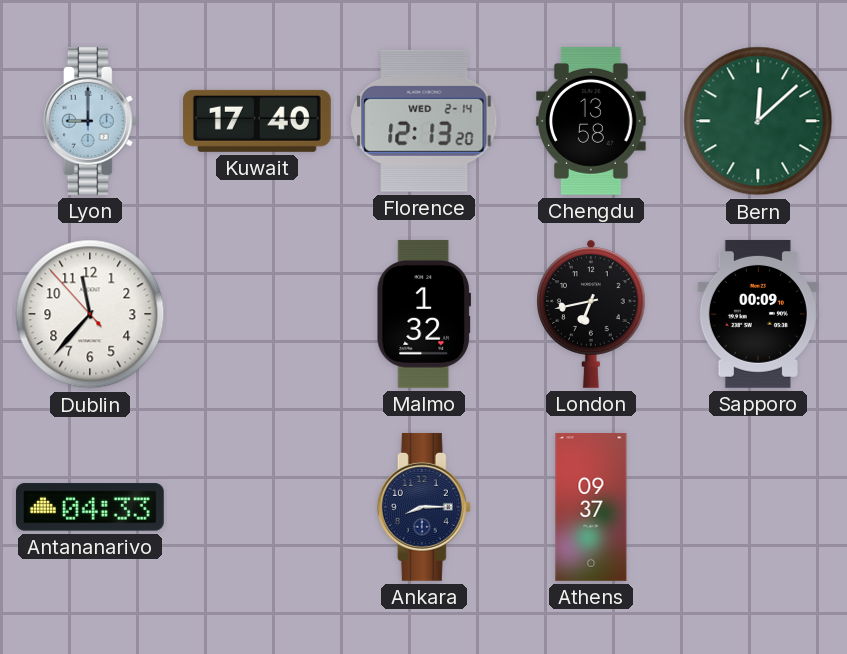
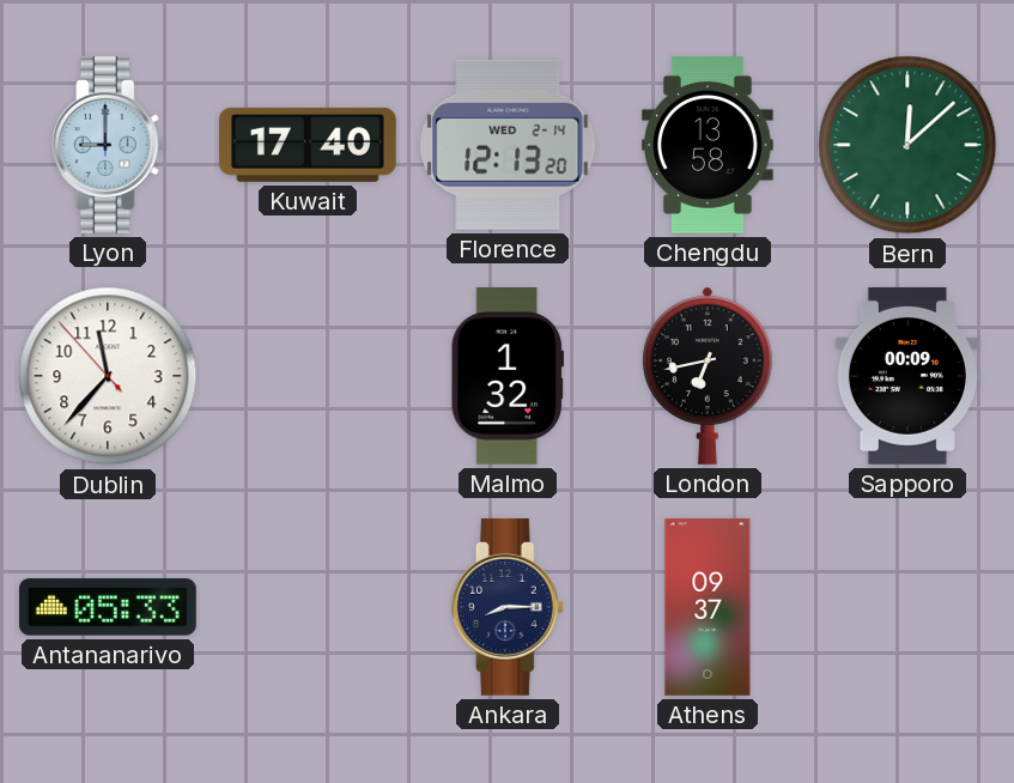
Antananarivo: 04:33 -> 05:33
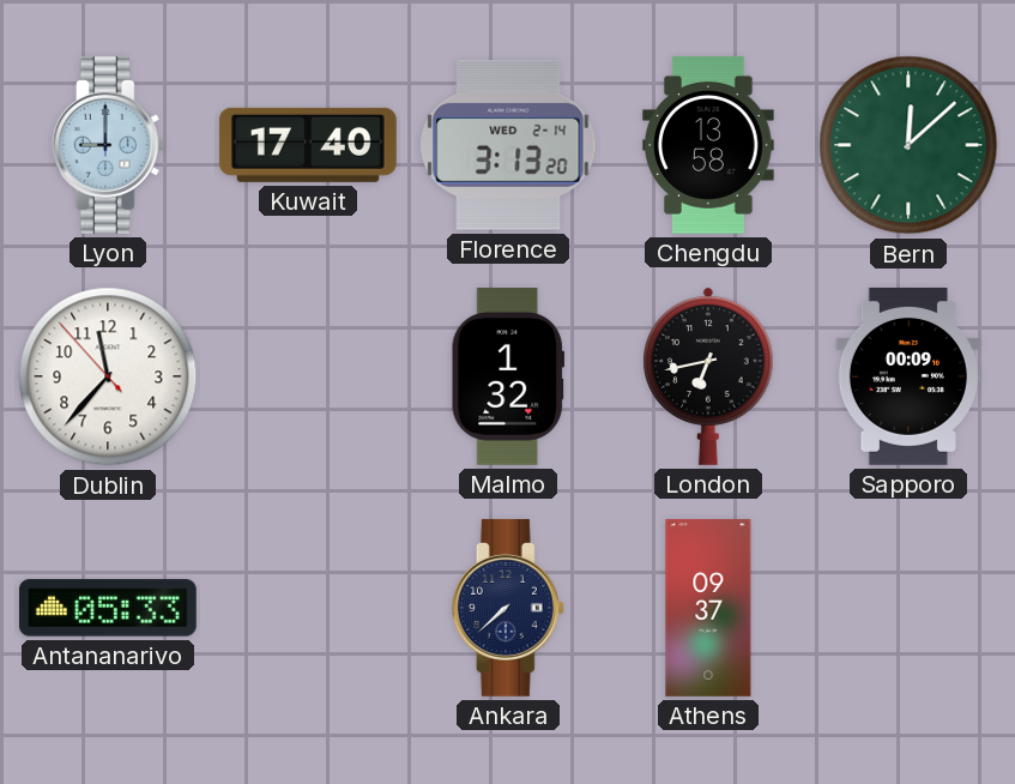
Florence: 12:13 -> 3:13
Ankara: 8:15 -> 7:38
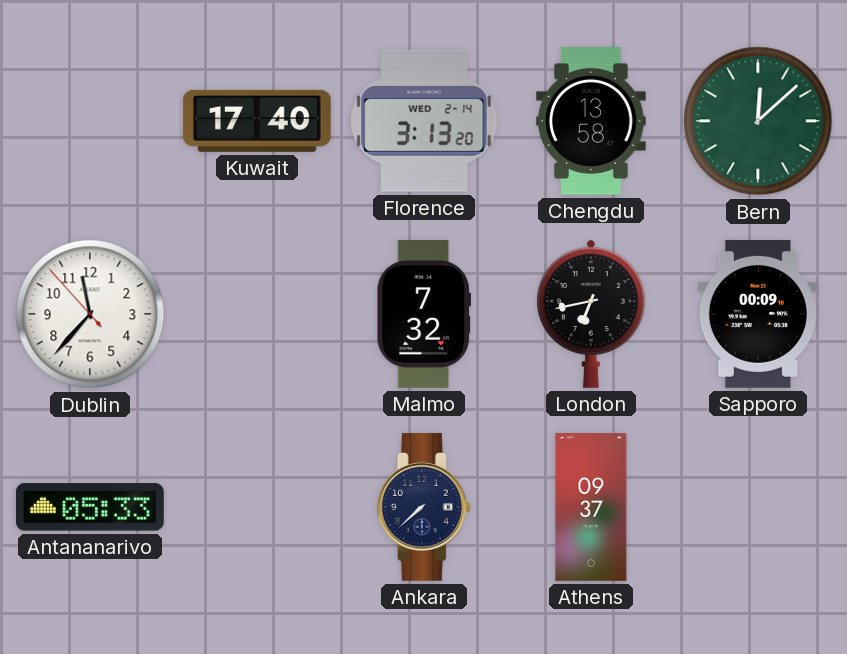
Lyon: 9:00 -> none
Malmo: 1:32 -> 7:32
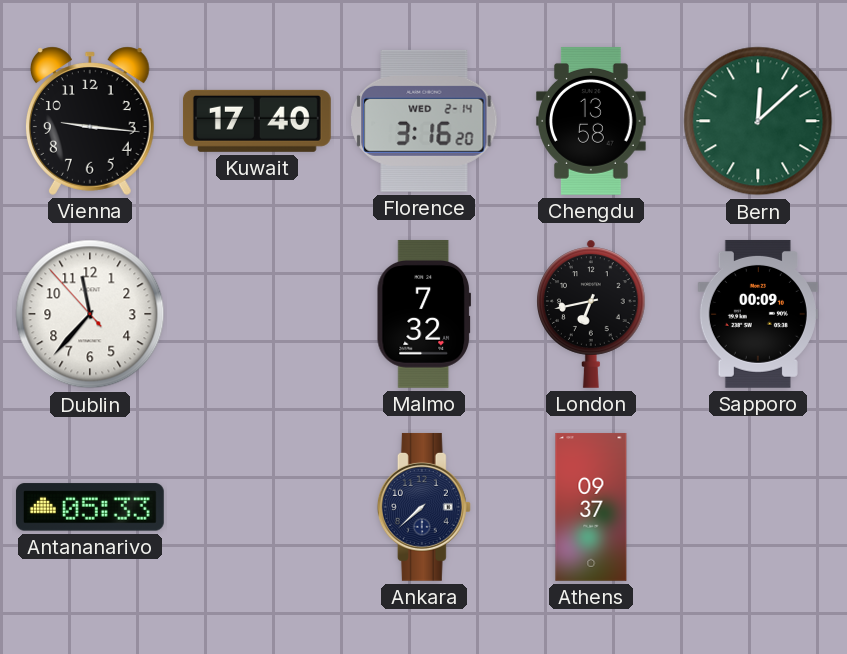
Vienna: none -> 9:16
Florence: 3:13 -> 3:16
